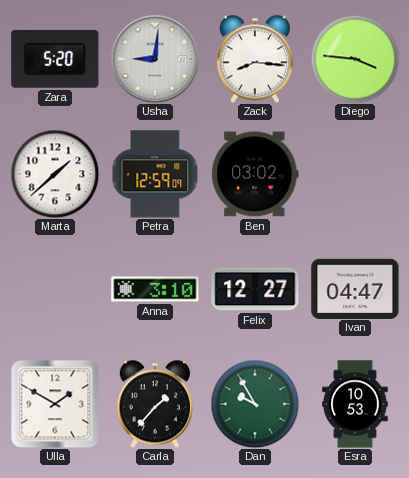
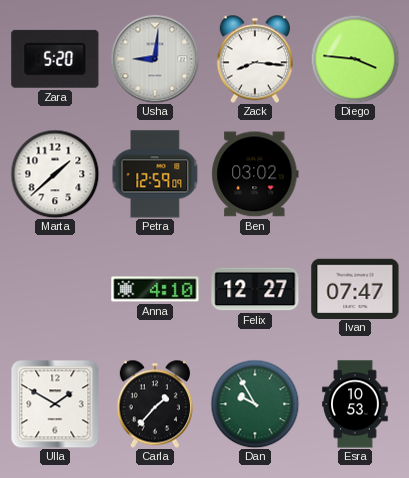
Anna: 3:10 -> 4:10
Ivan: 04:47 -> 07:47
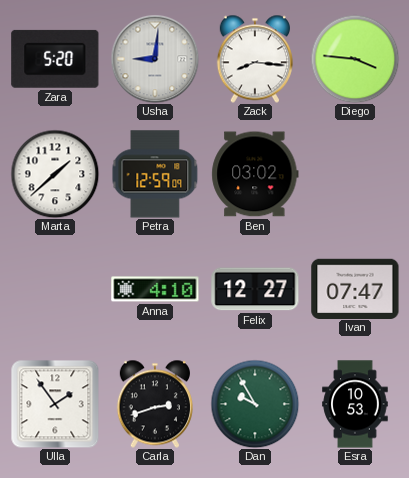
Ulla: 1:50 -> 1:54
Carla: 1:37 -> 2:42
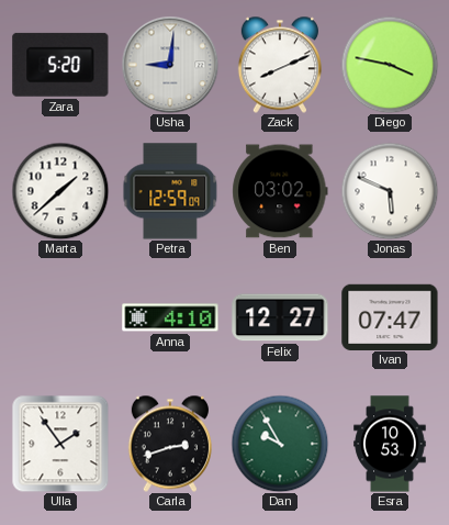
Zack: 8:16 -> 8:11
Diego: 3:46 -> 3:47
Jonas: none -> 5:49
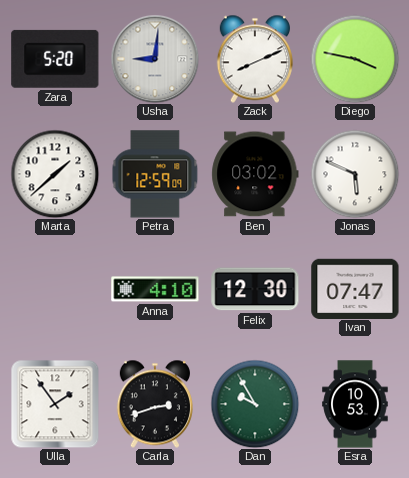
Felix: 12:27 -> 12:30
